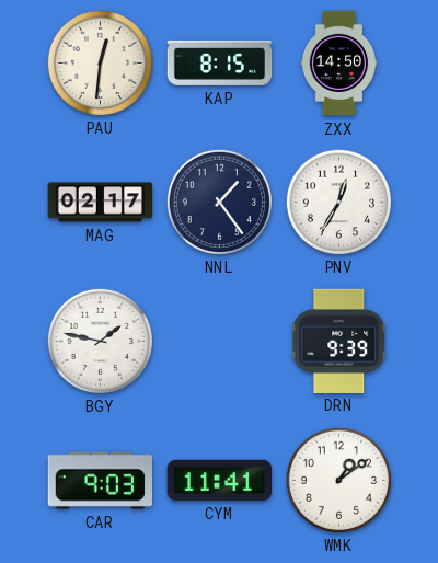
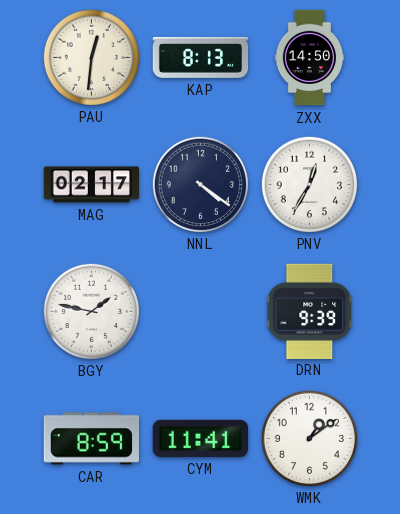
KAP: 8:15 -> 8:13
NNL: 1:24 -> 4:21
CAR: 9:03 -> 8:59
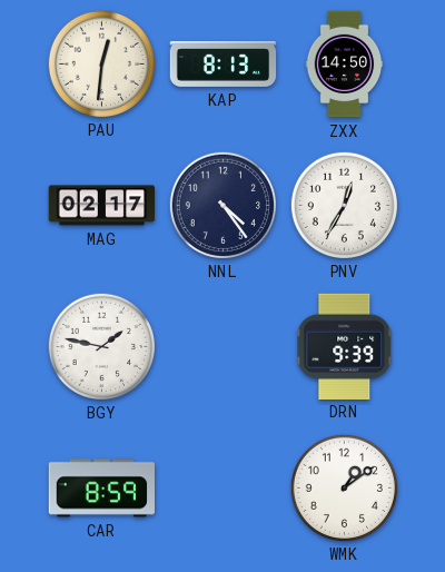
NNL: 4:21 -> 4:24
CYM: 11:41 -> none
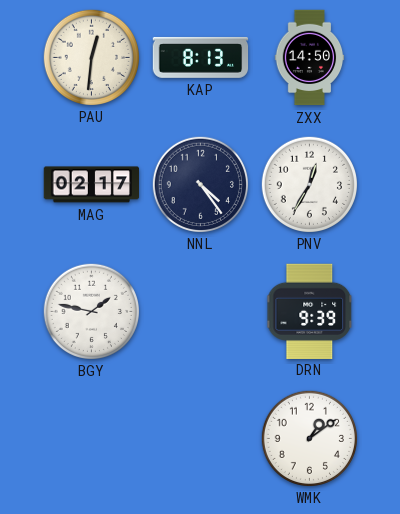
CAR: 8:59 -> none
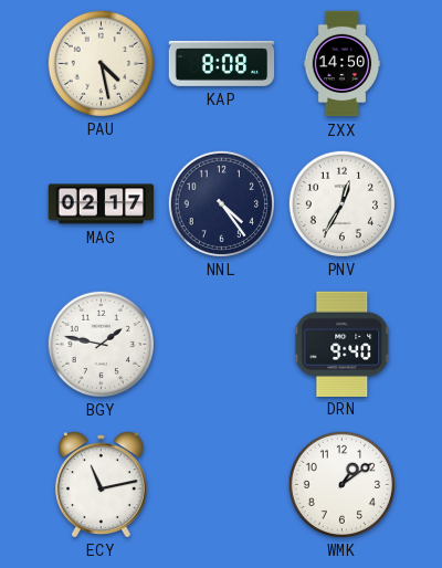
PAU: 12:31 -> 4:28
KAP: 8:13 -> 8:08
DRN: 9:39 -> 9:40
ECY: none -> 11:13
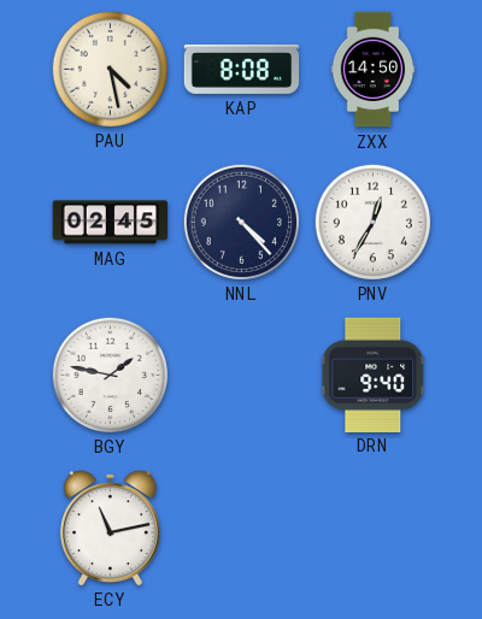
MAG: 02:17 -> 02:45
NNL: 4:24 -> 4:23
WMK: 1:09 -> none
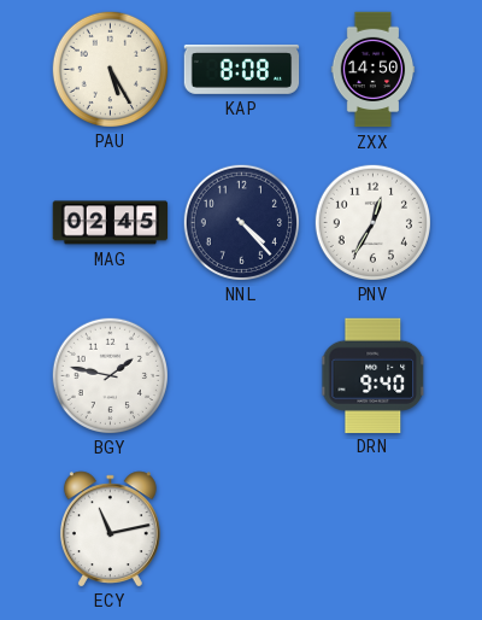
PAU: 4:28 -> 5:25
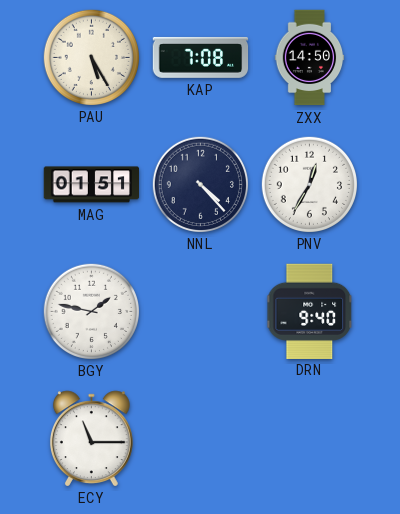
KAP: 8:08 -> 7:08
MAG: 02:45 -> 01:51
ECY: 11:13 -> 11:15
